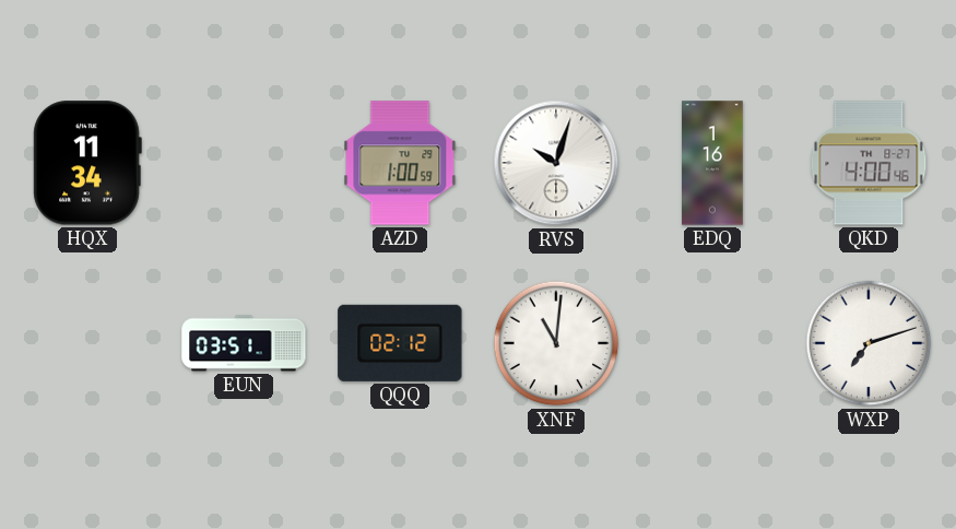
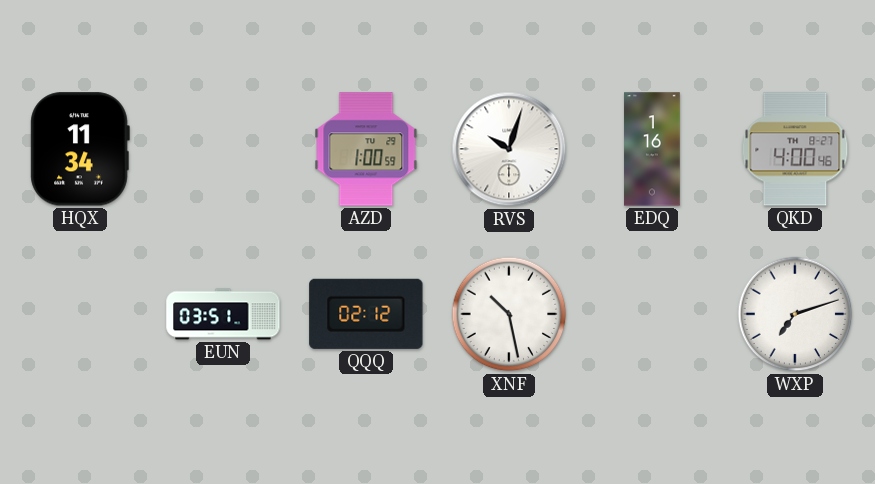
XNF: 11:01 -> 10:28
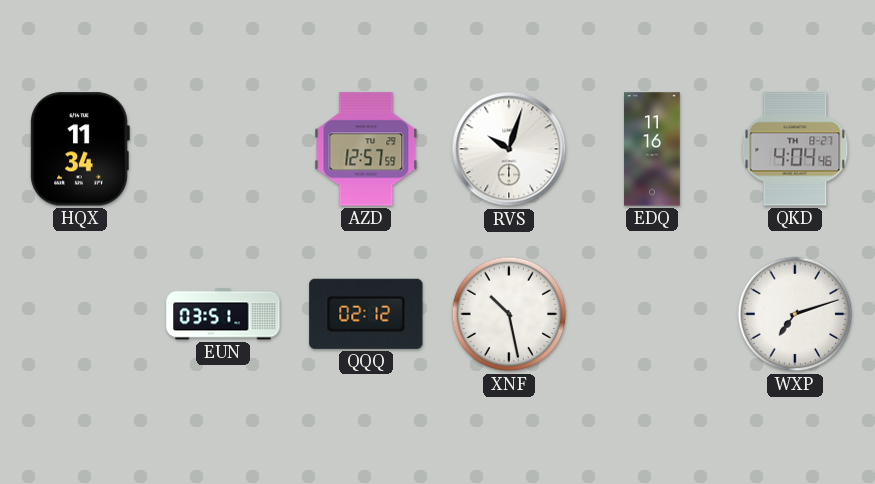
AZD: 1:00 -> 12:57
EDQ: 1:16 -> 11:16
QKD: 4:00 -> 4:04
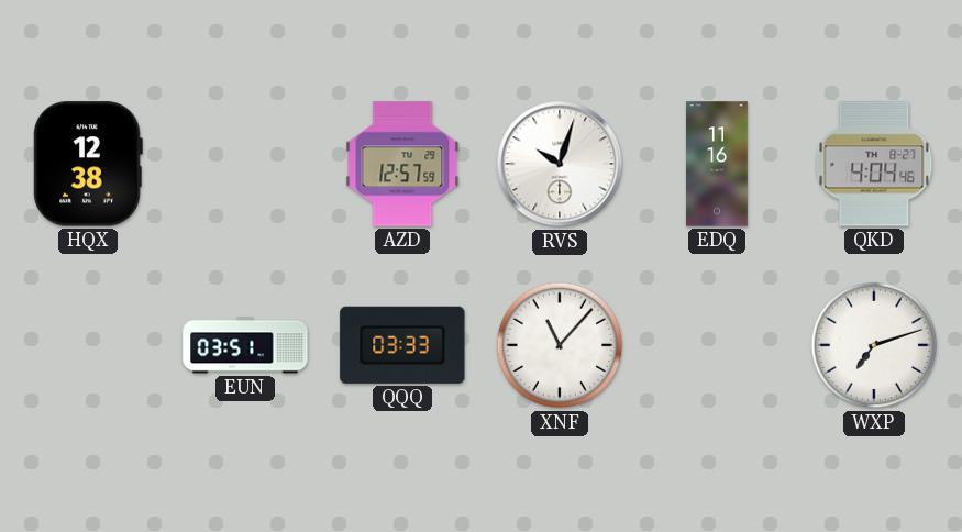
HQX: 11:34 -> 12:38
QQQ: 02:12 -> 03:33
XNF: 10:28 -> 11:07
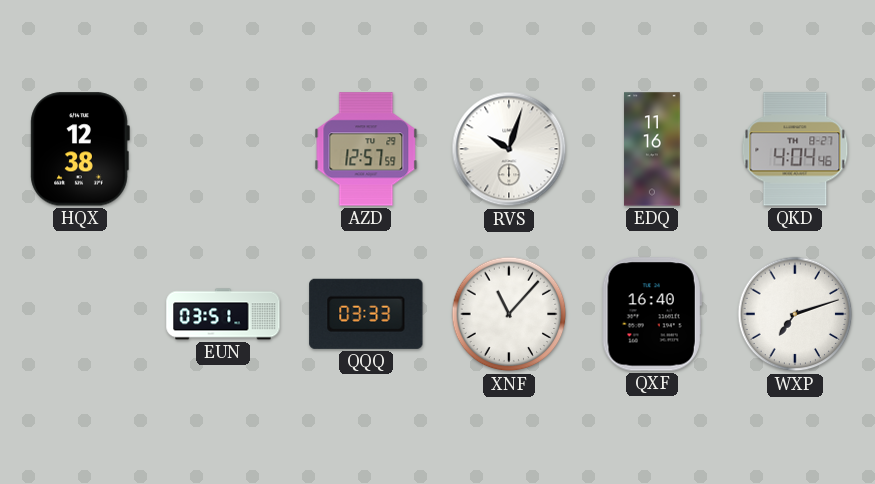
QXF: none -> 16:40
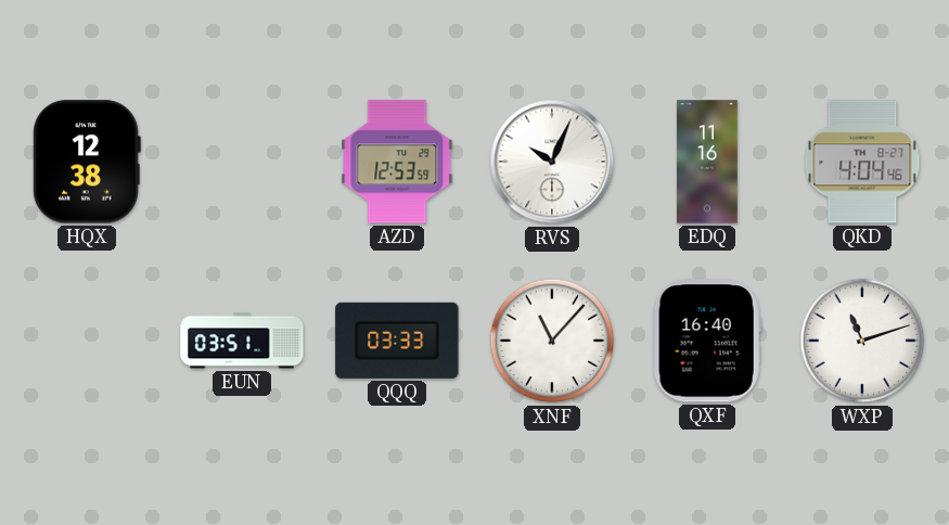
AZD: 12:57 -> 12:53
RVS: 10:03 -> 10:04
WXP: 7:12 -> 11:12
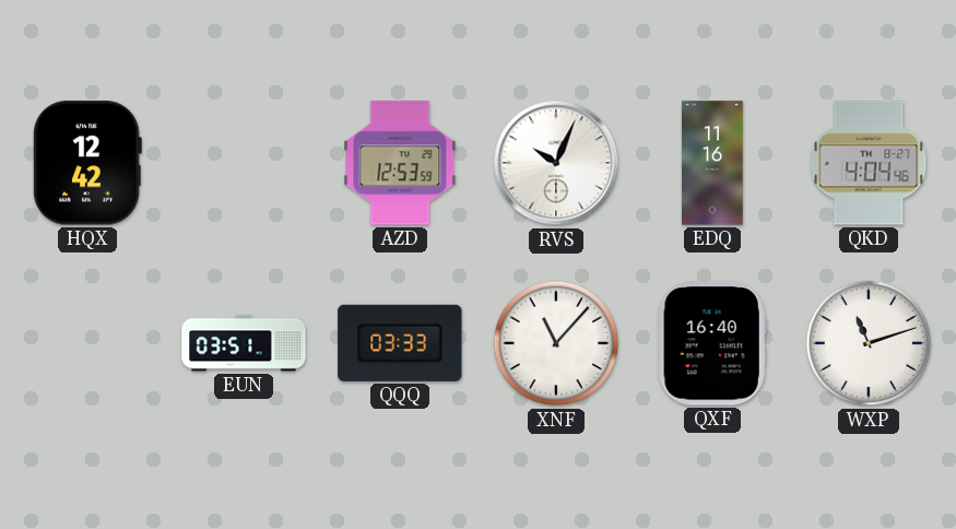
HQX: 12:38 -> 12:42
